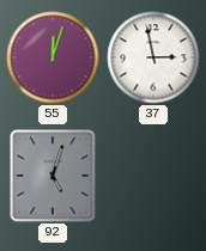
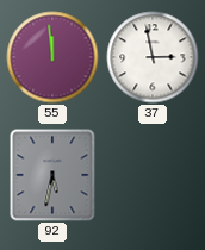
55: 12:03 -> 11:59
92: 5:03 -> 5:32
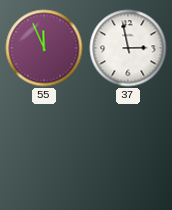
55: 11:59 -> 11:56
92: 5:32 -> none
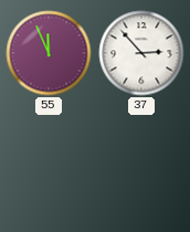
37: 2:58 -> 2:53
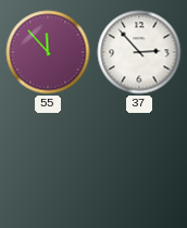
55: 11:56 -> 11:53
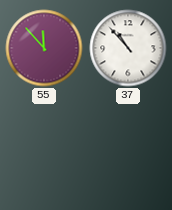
37: 2:53 -> 10:53
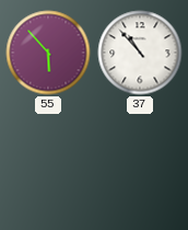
55: 11:53 -> 5:53
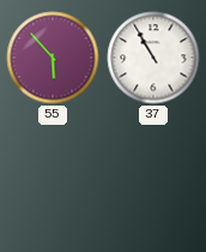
37: 10:53 -> 10:55
